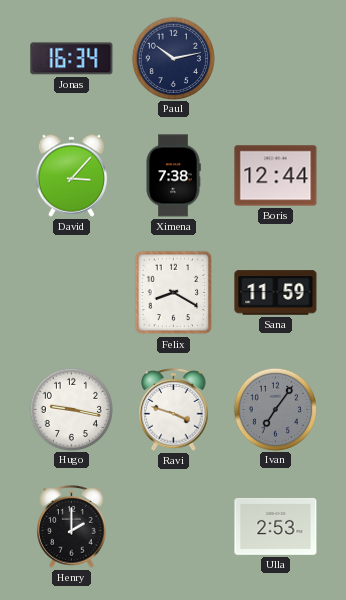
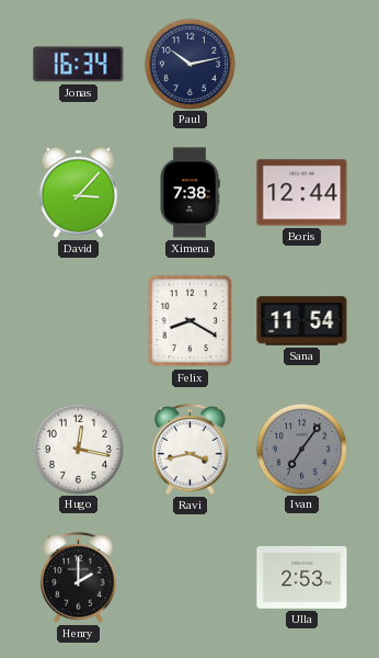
Sana: 11:59 -> 11:54
Hugo: 9:17 -> 12:17
Ravi: 3:48 -> 3:43
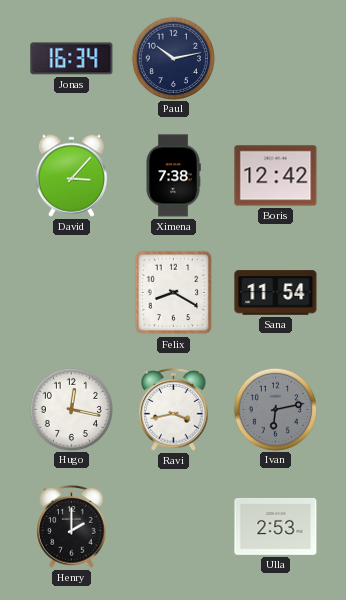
Boris: 12:44 -> 12:42
Ivan: 7:06 -> 6:13
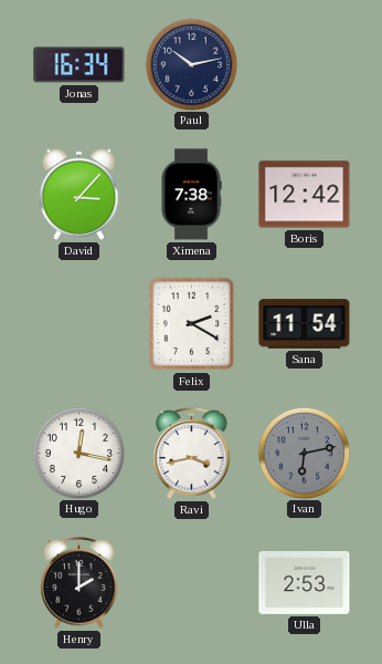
Felix: 8:20 -> 2:20
